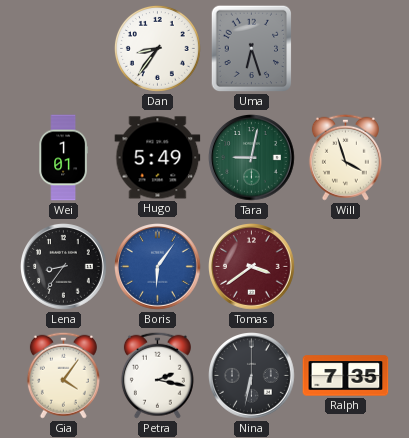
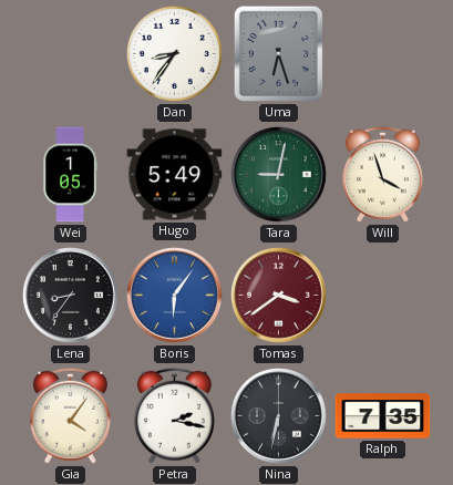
Wei: 1:01 -> 1:05
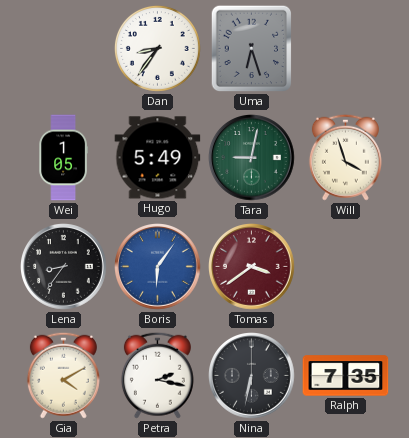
Gia: 4:06 -> 4:10
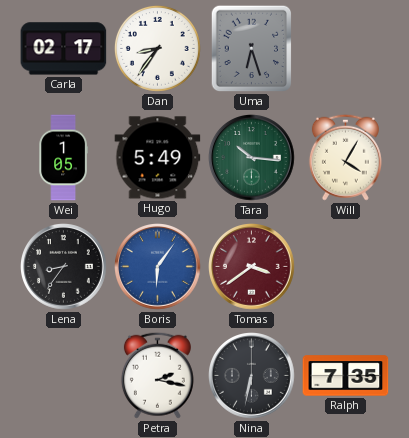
Carla: none -> 02:17
Tara: 9:02 -> 10:16
Will: 3:57 -> 4:05
Gia: 4:10 -> none
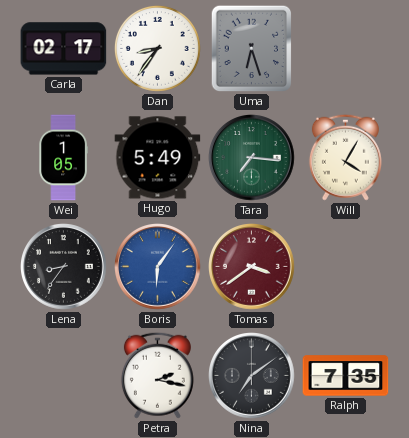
Tara: 10:16 -> 7:16
Nina: 6:32 -> 7:09
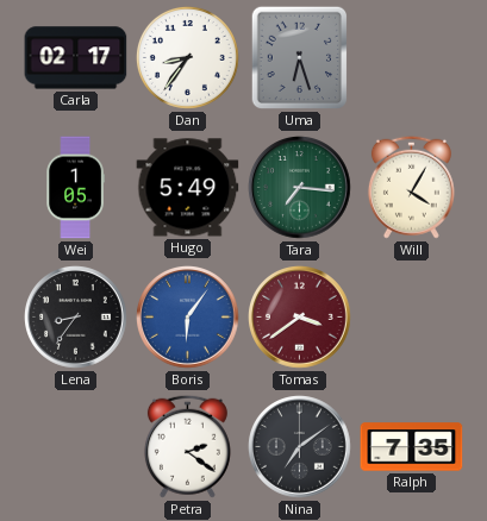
Petra: 2:17 -> 2:21
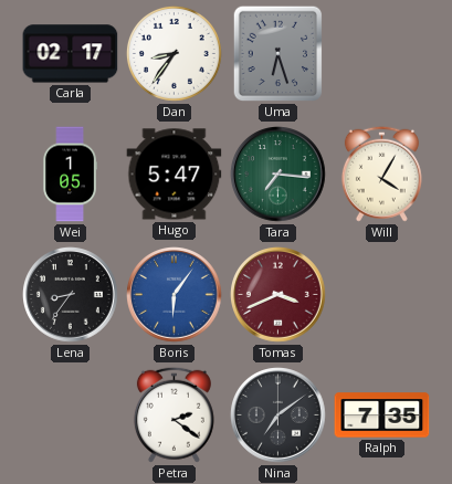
Hugo: 5:49 -> 5:47
Tomas: 3:39 -> 3:41
